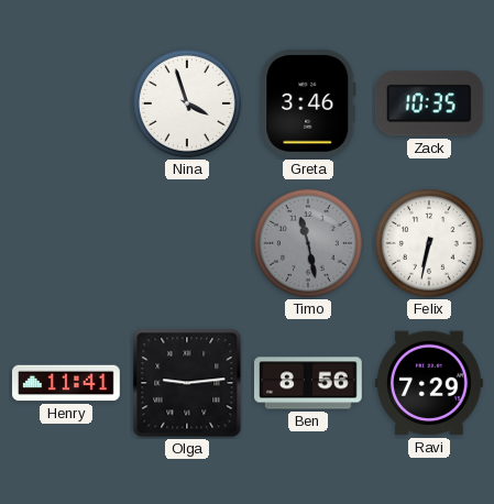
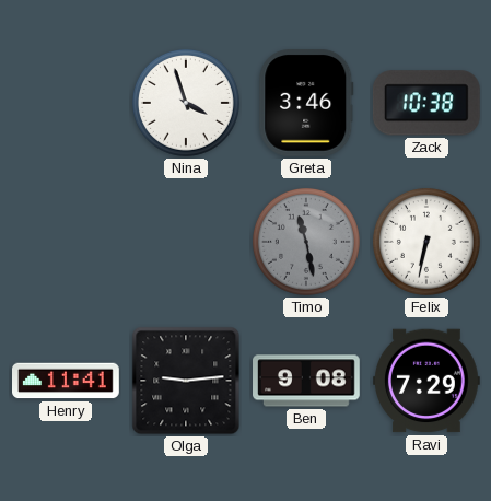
Zack: 10:35 -> 10:38
Ben: 8:56 -> 9:08
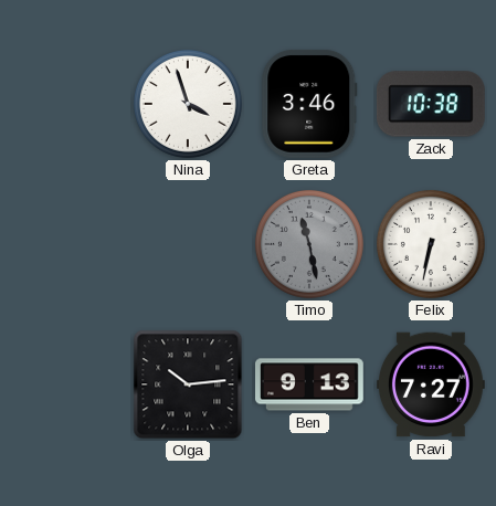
Henry: 11:41 -> none
Olga: 9:14 -> 10:14
Ben: 9:08 -> 9:13
Ravi: 7:29 -> 7:27
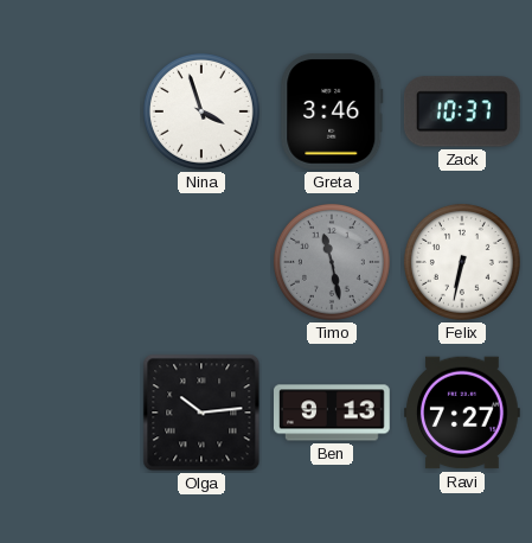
Zack: 10:38 -> 10:37
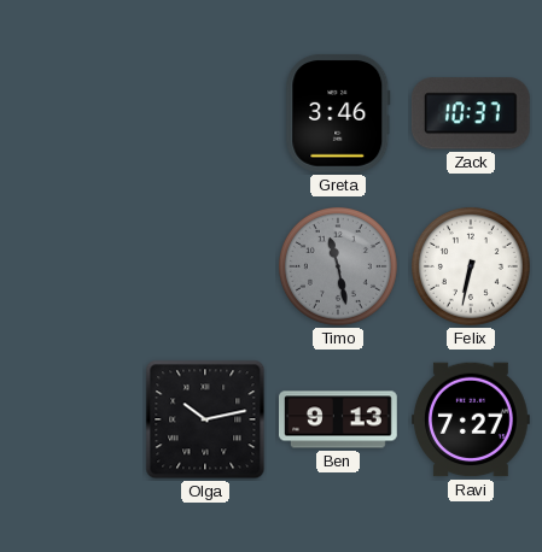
Nina: 3:57 -> none
Olga: 10:14 -> 10:13
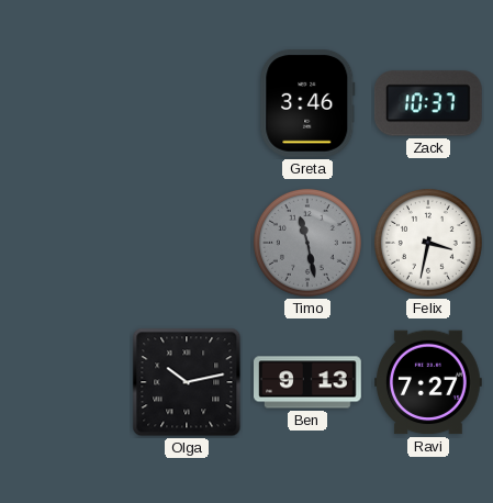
Felix: 6:32 -> 3:32
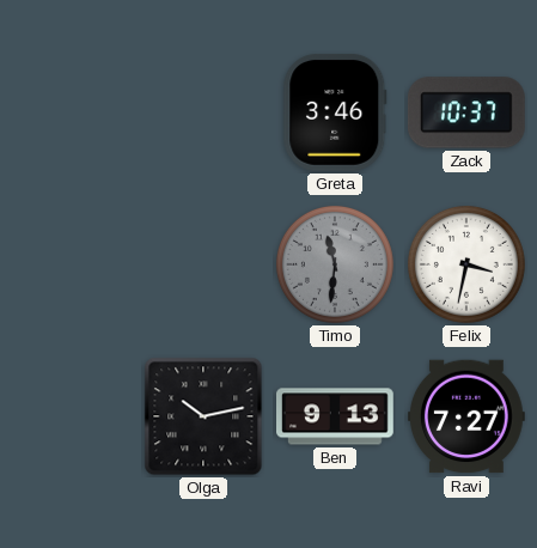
Timo: 11:28 -> 11:31
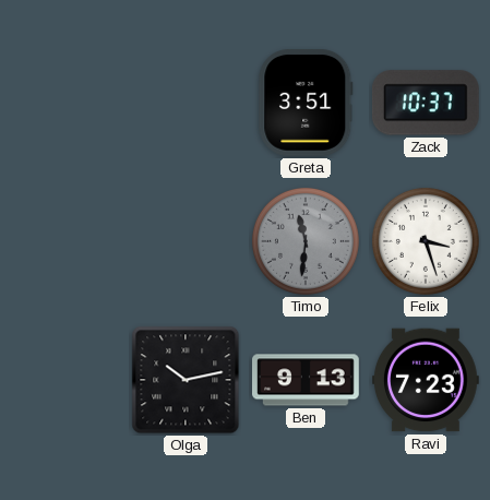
Greta: 3:46 -> 3:51
Felix: 3:32 -> 3:27
Ravi: 7:27 -> 7:23
